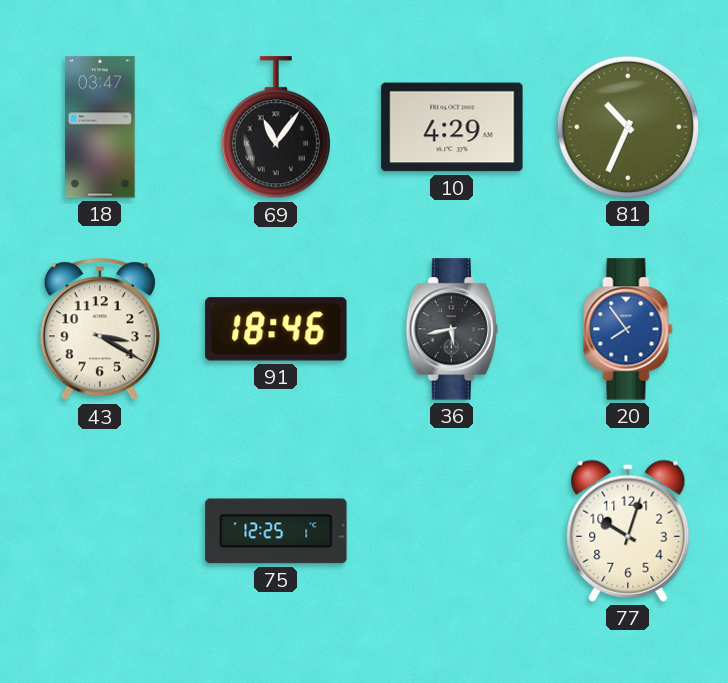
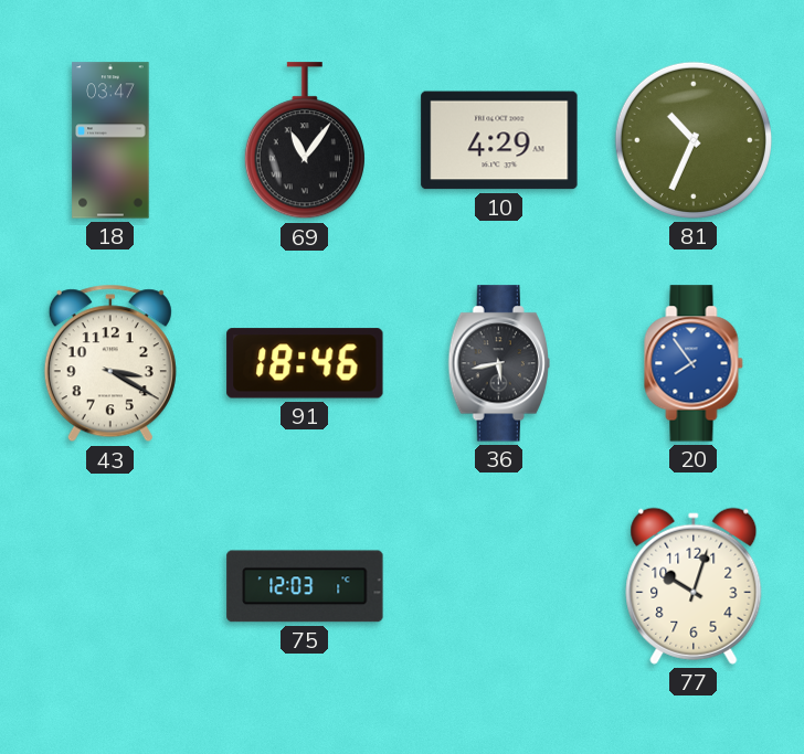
75: 12:25 -> 12:03
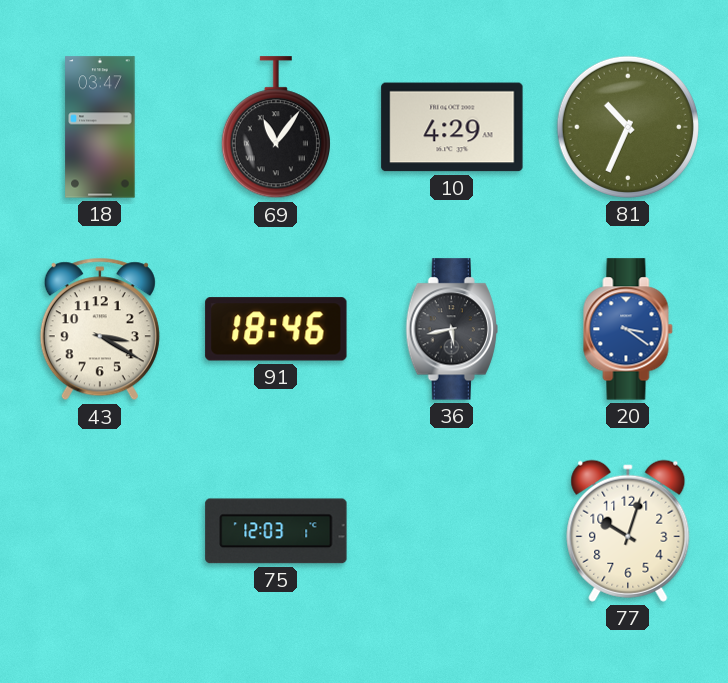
20: 7:54 -> 3:21
